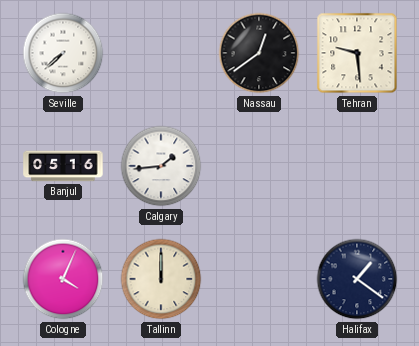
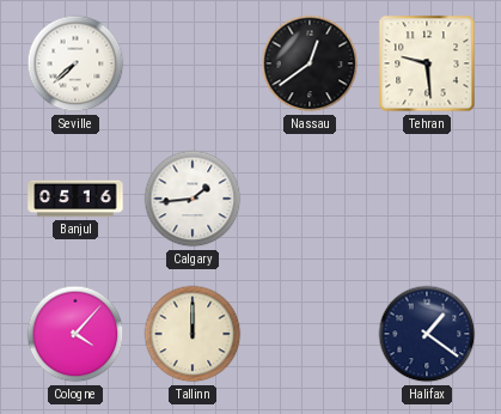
Cologne: 4:04 -> 4:07
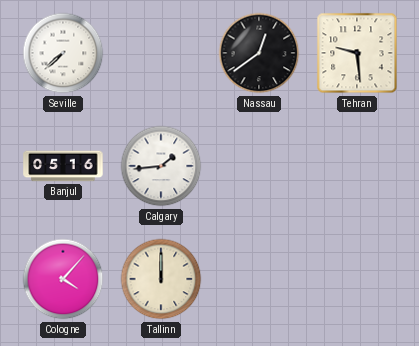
Halifax: 1:21 -> none
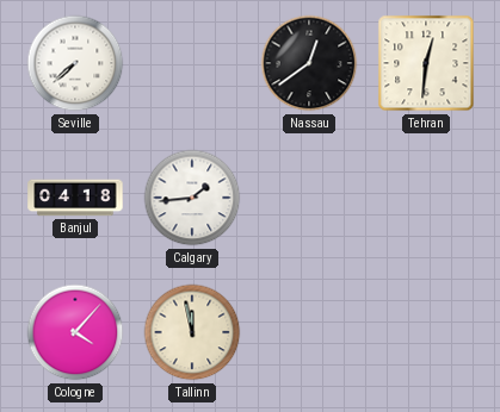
Tehran: 9:29 -> 12:31
Banjul: 05:16 -> 04:18
Tallinn: 12:00 -> 11:58
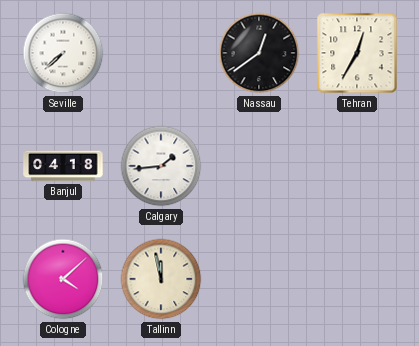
Tehran: 12:31 -> 12:35
Cologne: 4:07 -> 4:08
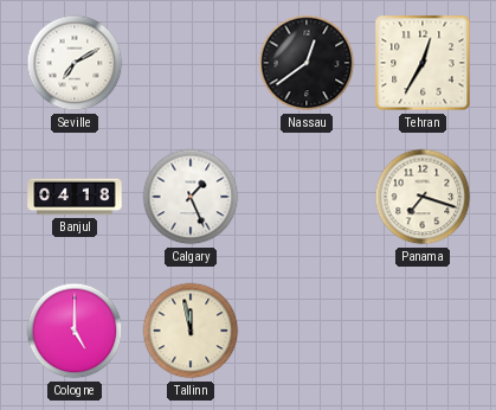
Seville: 7:38 -> 7:10
Calgary: 1:44 -> 1:26
Panama: none -> 7:18
Cologne: 4:08 -> 5:00
